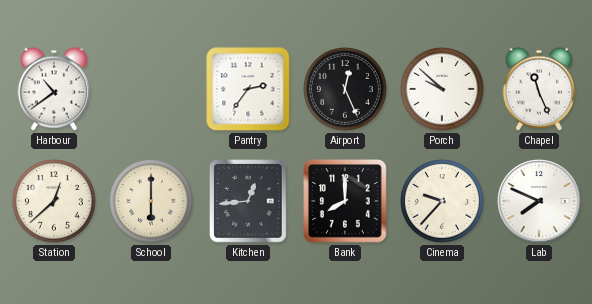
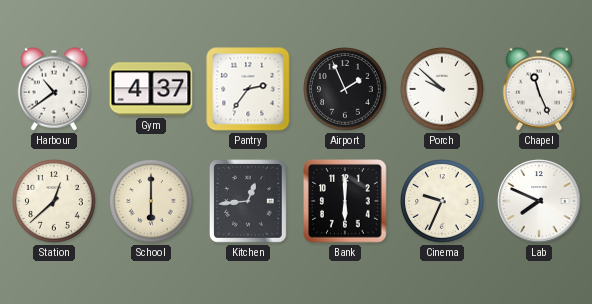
Gym: none -> 4:37
Airport: 12:26 -> 1:56
Bank: 8:00 -> 6:00
Cinema: 9:37 -> 9:34
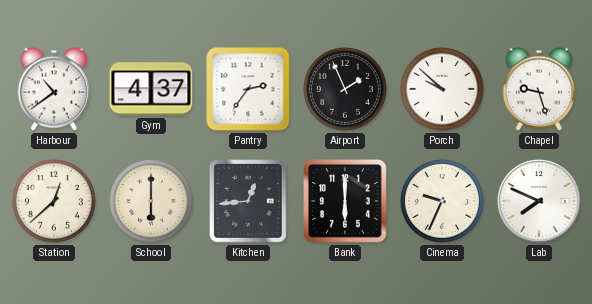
Chapel: 11:26 -> 9:27
